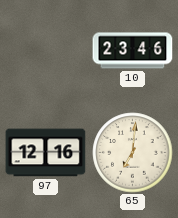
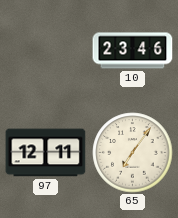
97: 12:16 -> 12:11
65: 7:01 -> 7:06
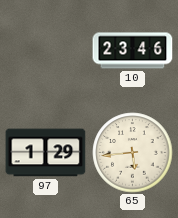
97: 12:11 -> 1:29
65: 7:06 -> 5:44
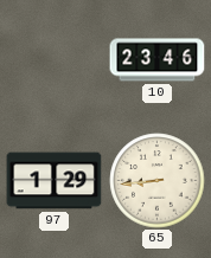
65: 5:44 -> 8:44
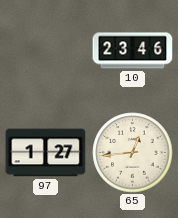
97: 1:29 -> 1:27
65: 8:44 -> 12:44
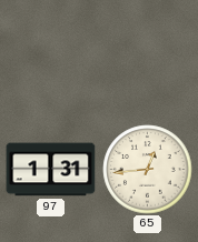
10: 23:46 -> none
97: 1:27 -> 1:31
